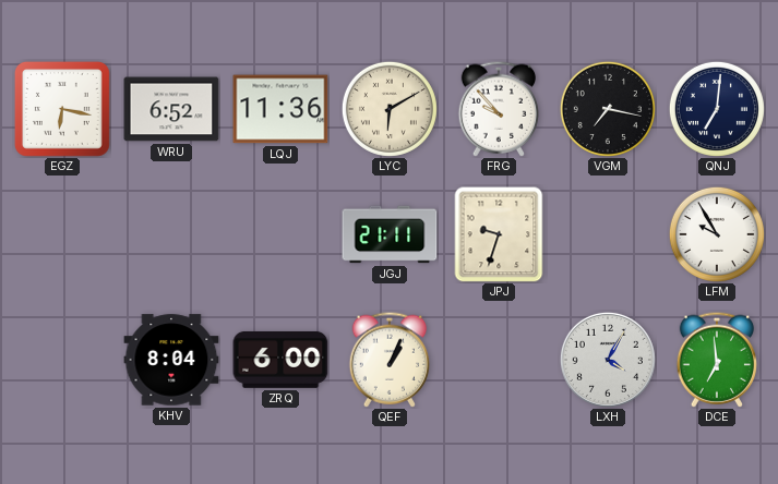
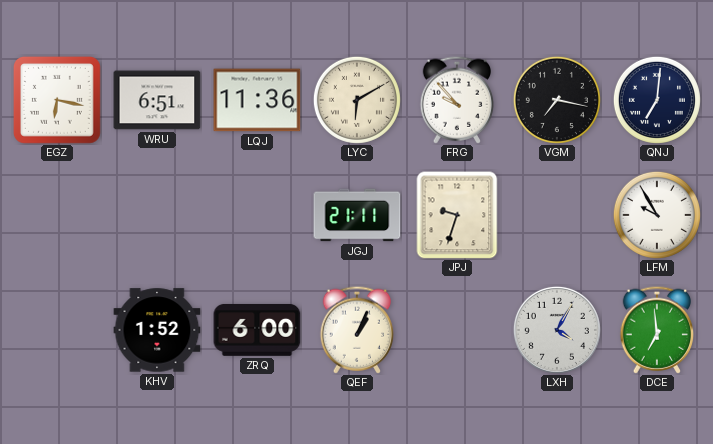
WRU: 6:52 -> 6:51
KHV: 8:04 -> 1:52
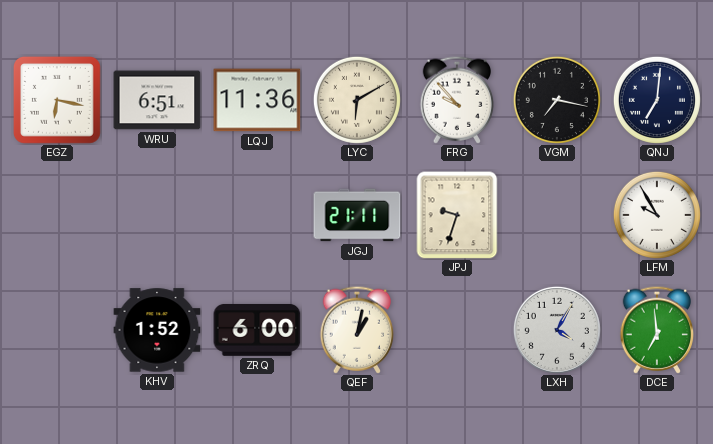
QEF: 1:04 -> 1:02
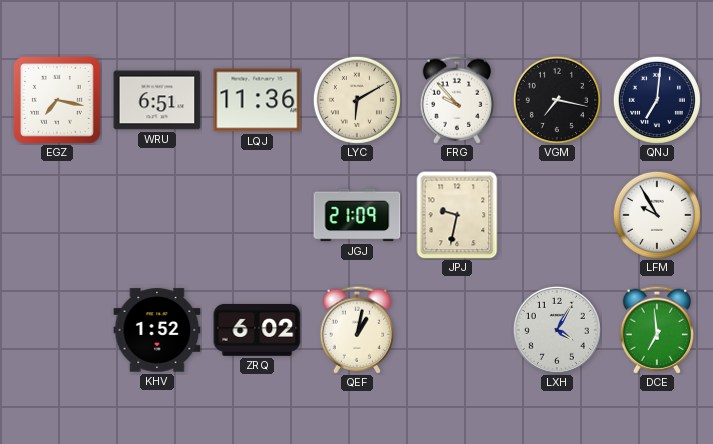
EGZ: 6:17 -> 7:17
JGJ: 21:11 -> 21:09
JPJ: 9:33 -> 9:32
ZRQ: 6:00 -> 6:02
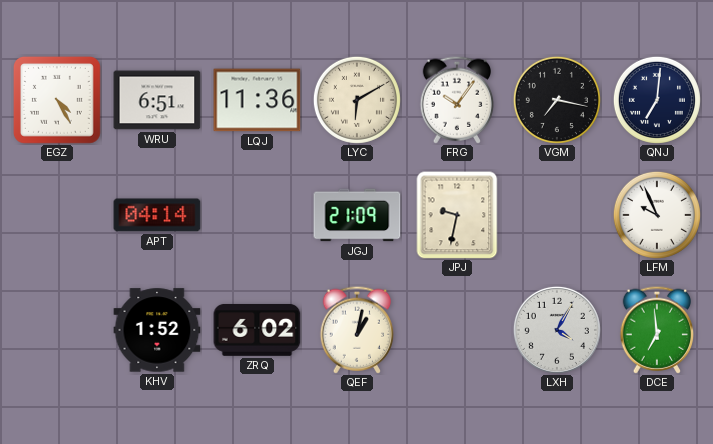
EGZ: 7:17 -> 4:25
FRG: 9:53 -> 10:06
APT: none -> 04:14
LFM: 9:55 -> 9:56
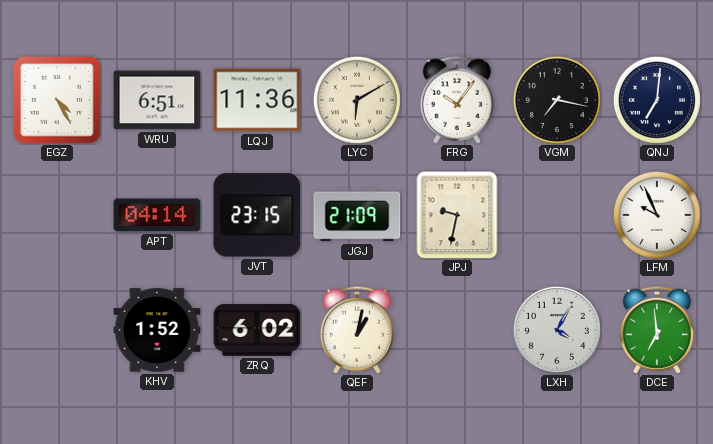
JVT: none -> 23:15
